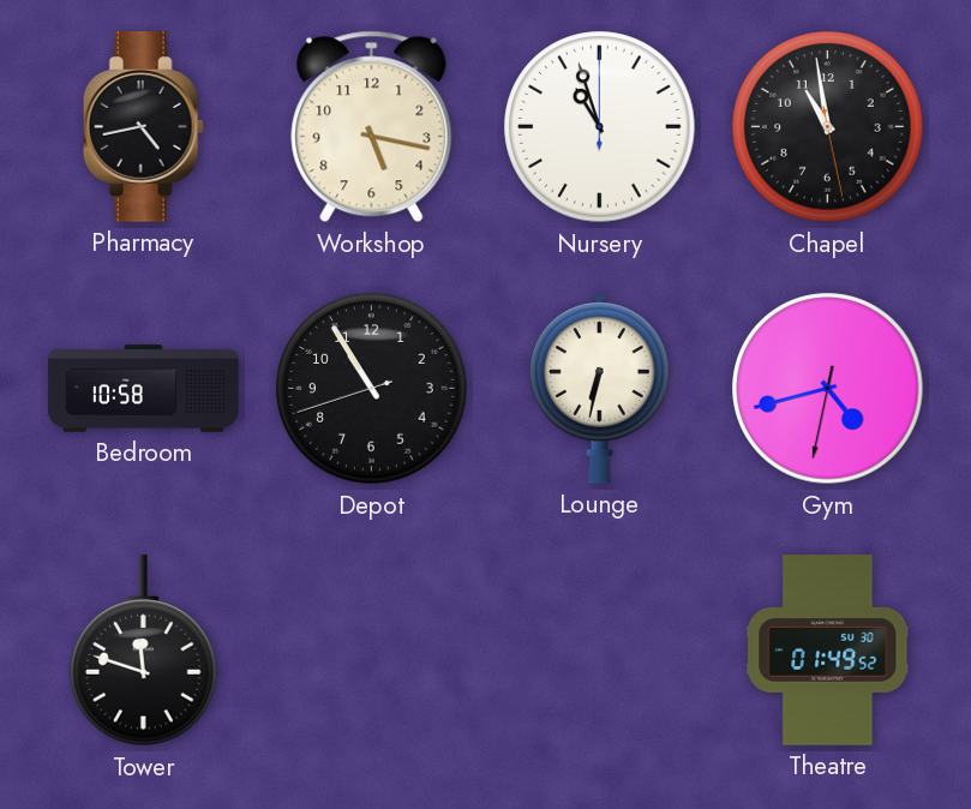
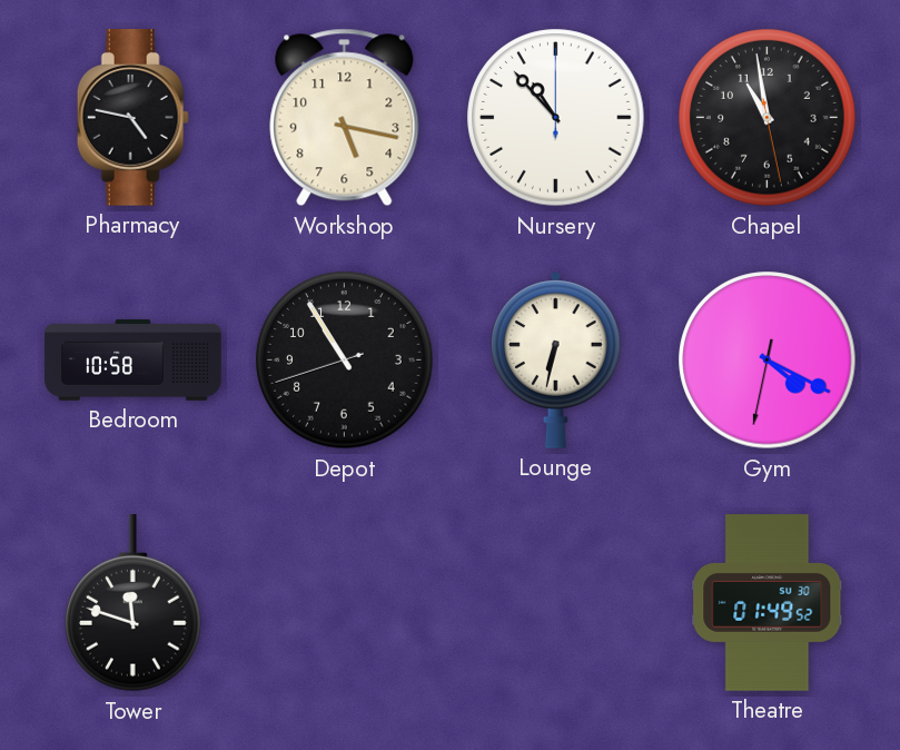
Pharmacy: 4:43 -> 4:47
Nursery: 10:57 -> 10:53
Gym: 4:42 -> 4:19
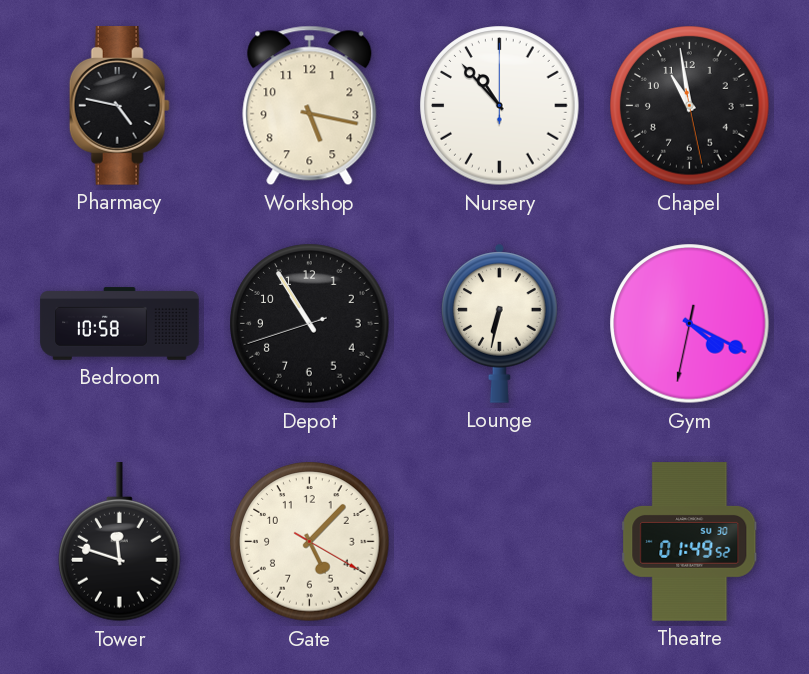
Gate: none -> 5:07
